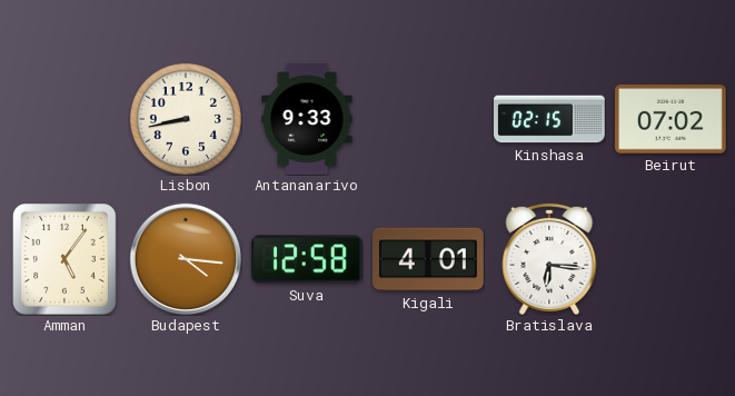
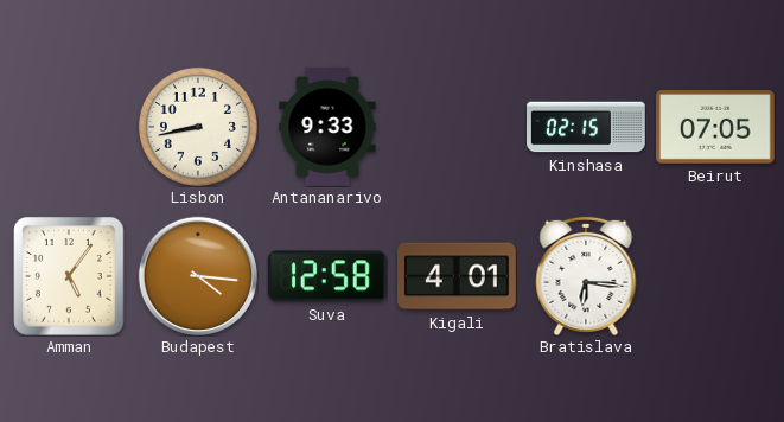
Beirut: 07:02 -> 07:05
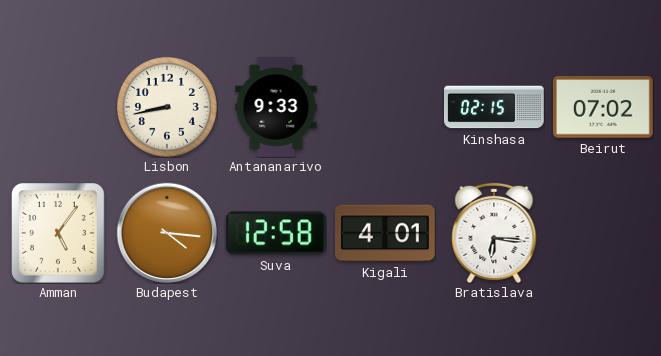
Beirut: 07:05 -> 07:02
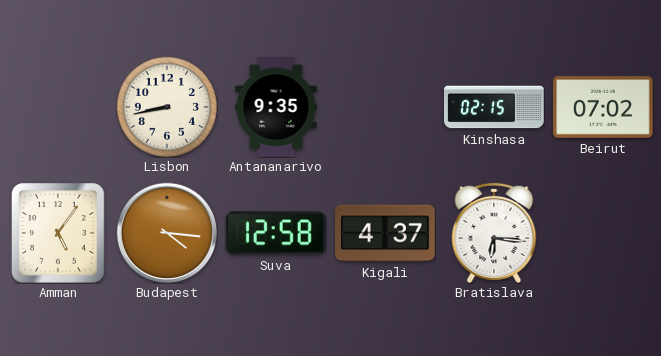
Antananarivo: 9:33 -> 9:35
Kigali: 4:01 -> 4:37
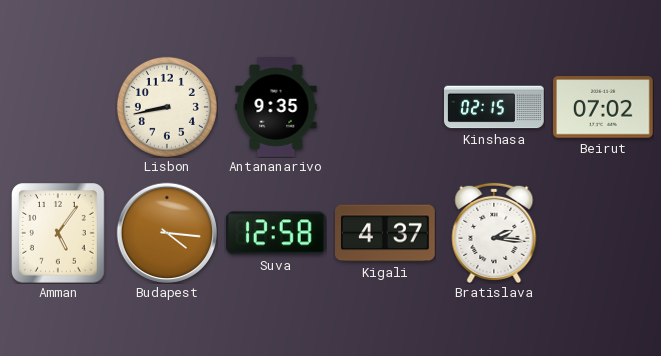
Bratislava: 6:16 -> 2:16
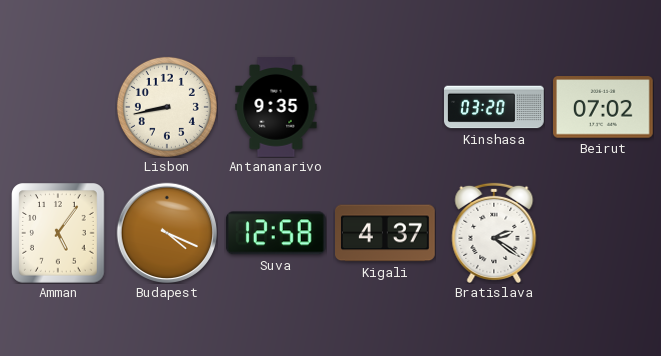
Kinshasa: 02:15 -> 03:20
Budapest: 4:16 -> 4:19
Bratislava: 2:16 -> 2:21
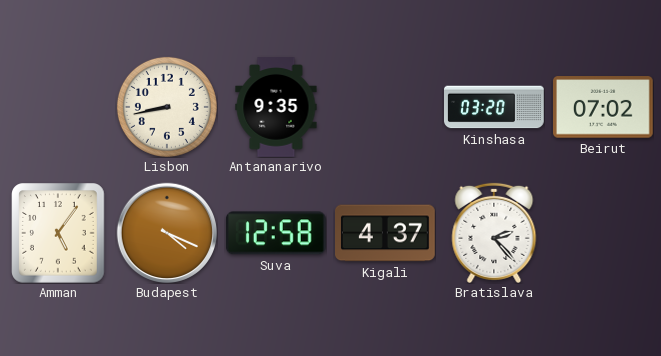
Bratislava: 2:21 -> 2:23
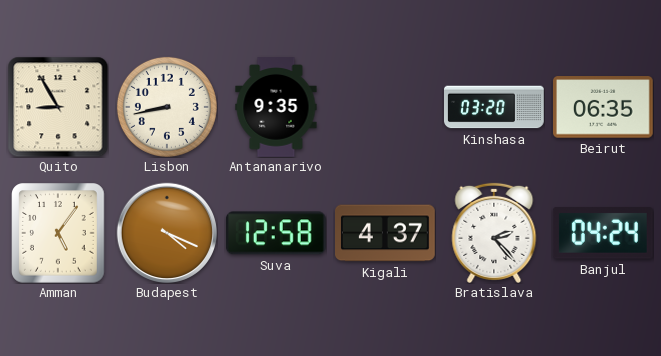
Quito: none -> 8:55
Beirut: 07:02 -> 06:35
Banjul: none -> 04:24
